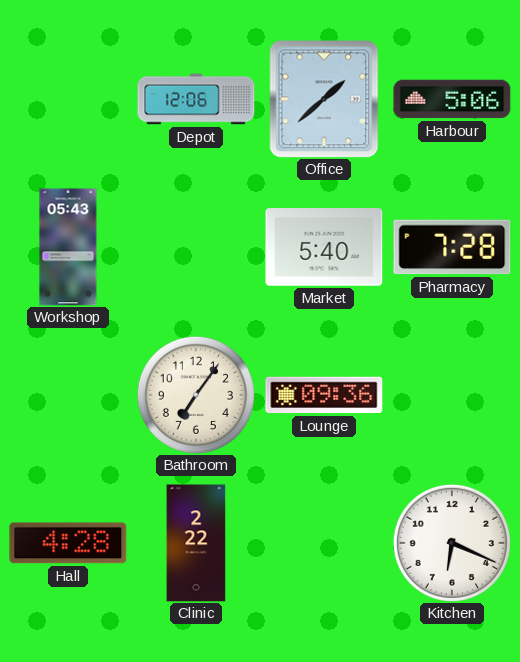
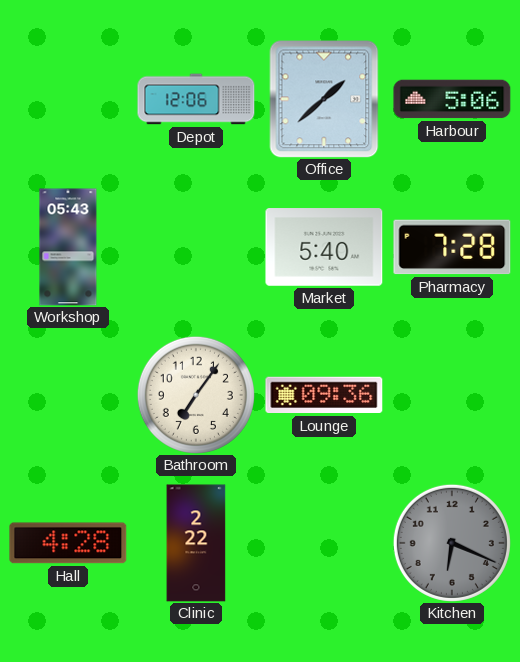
Kitchen dial: white -> grey
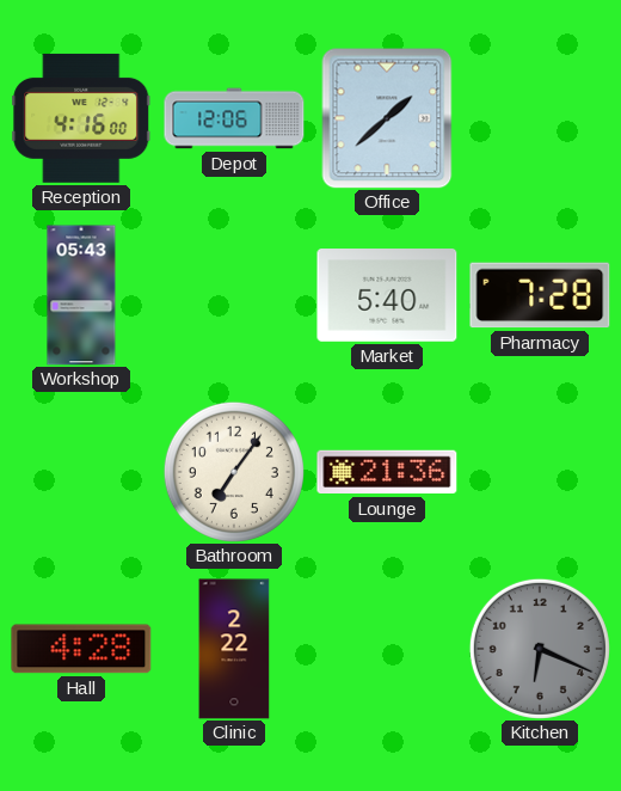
Reception: none -> 4:16
Harbour: 5:06 -> none
Lounge: 09:36 -> 21:36
